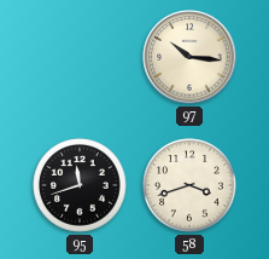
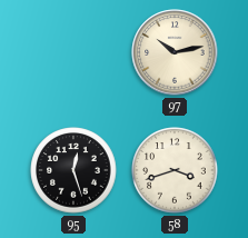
97: 10:16 -> 10:13
95: 11:42 -> 12:27
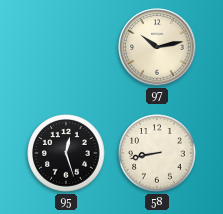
58: 3:42 -> 8:43
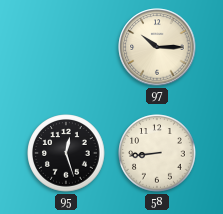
97: 10:13 -> 10:15
58: 8:43 -> 8:44
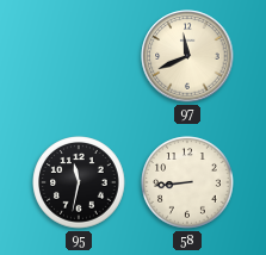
97: 10:15 -> 11:41
95: 12:27 -> 11:32
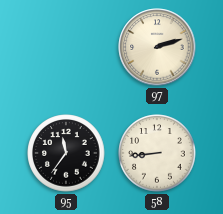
97: 11:41 -> 2:12
95: 11:32 -> 11:36
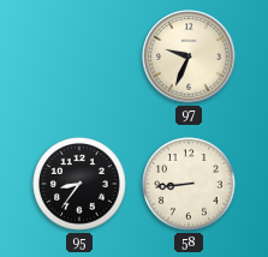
97: 2:12 -> 9:34
95: 11:36 -> 8:36
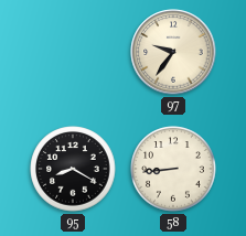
97: 9:34 -> 9:36
95: 8:36 -> 8:20
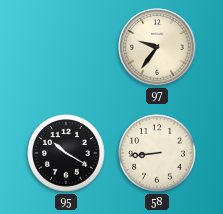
95: 8:20 -> 10:20
